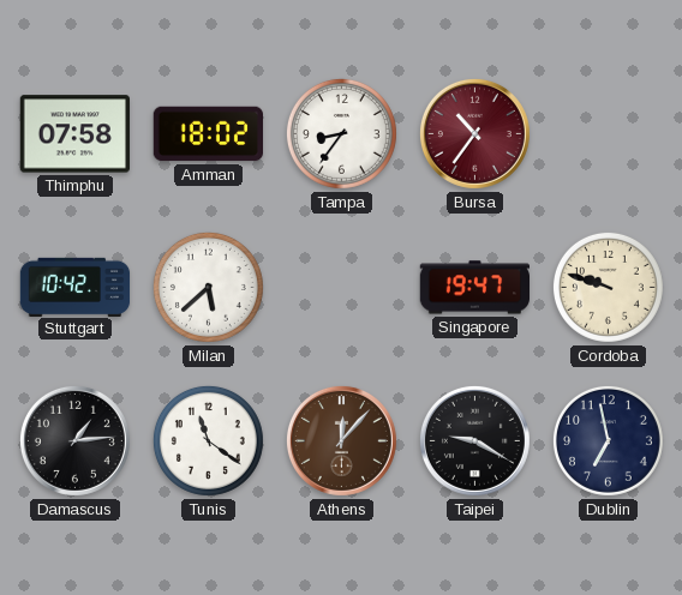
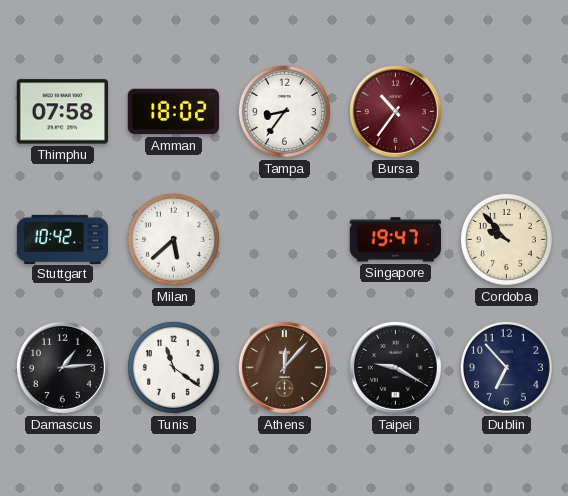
Cordoba: 9:48 -> 9:53
Dublin: 6:58 -> 6:53
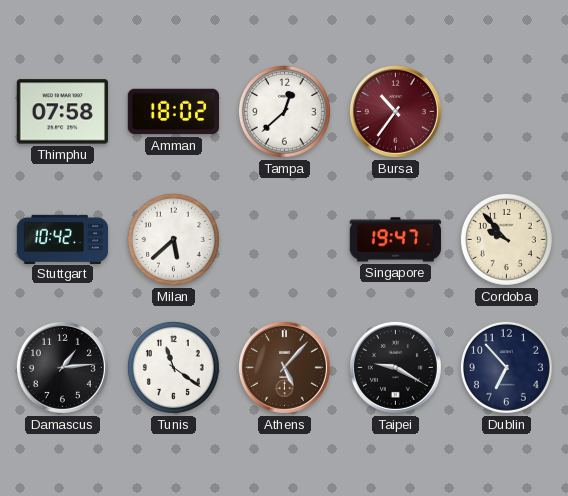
Tampa: 8:36 -> 12:38
Athens: 12:07 -> 5:07
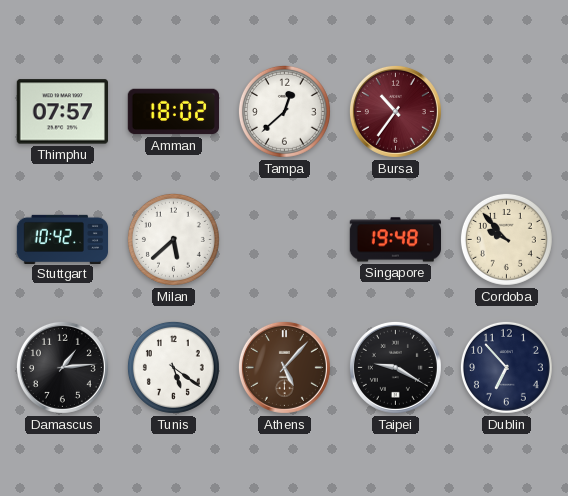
Thimphu: 07:58 -> 07:57
Singapore: 19:47 -> 19:48
Tunis: 11:21 -> 5:21
